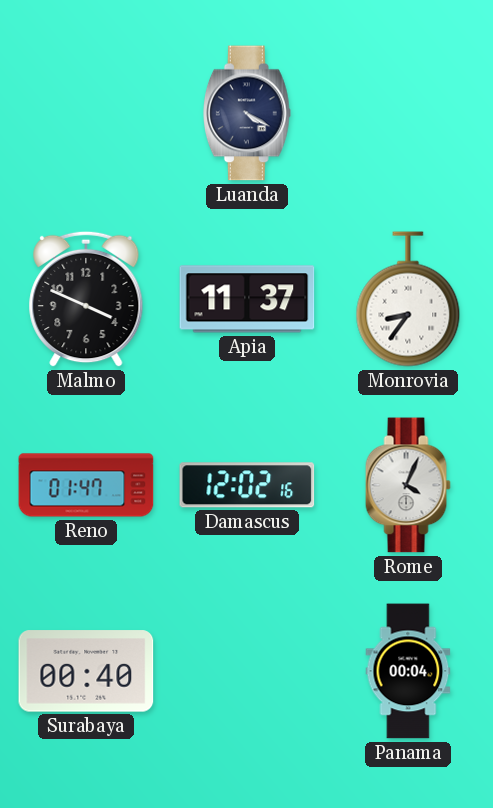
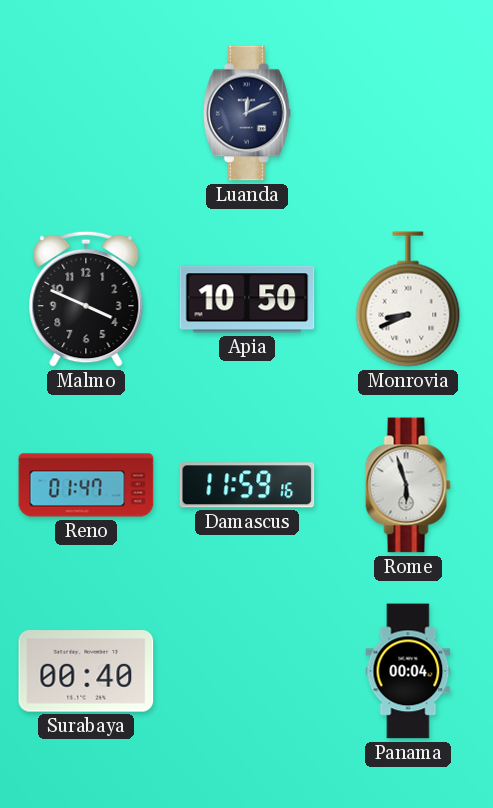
Luanda: 4:20 -> 12:11
Apia: 11:37 -> 10:50
Monrovia: 8:36 -> 8:41
Damascus: 12:02 -> 11:59
Rome: 4:04 -> 5:57
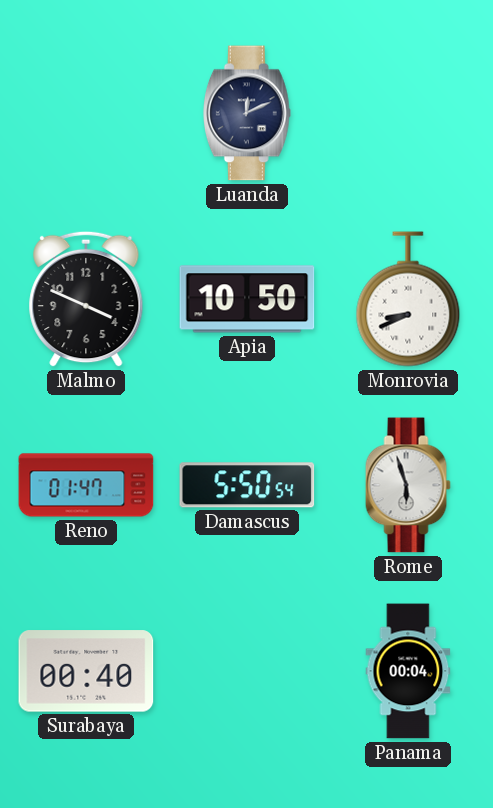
Damascus: 11:59 -> 5:50
